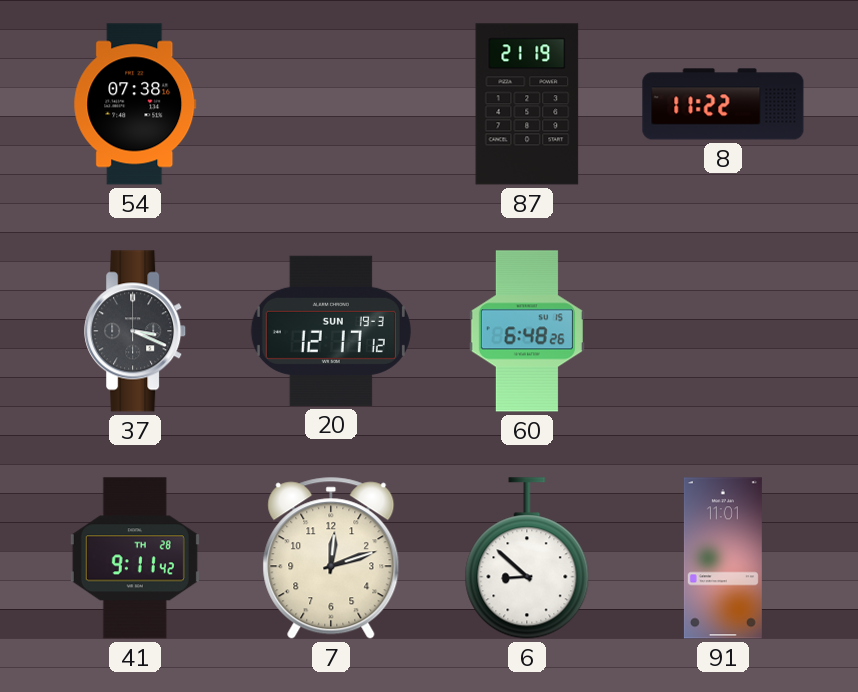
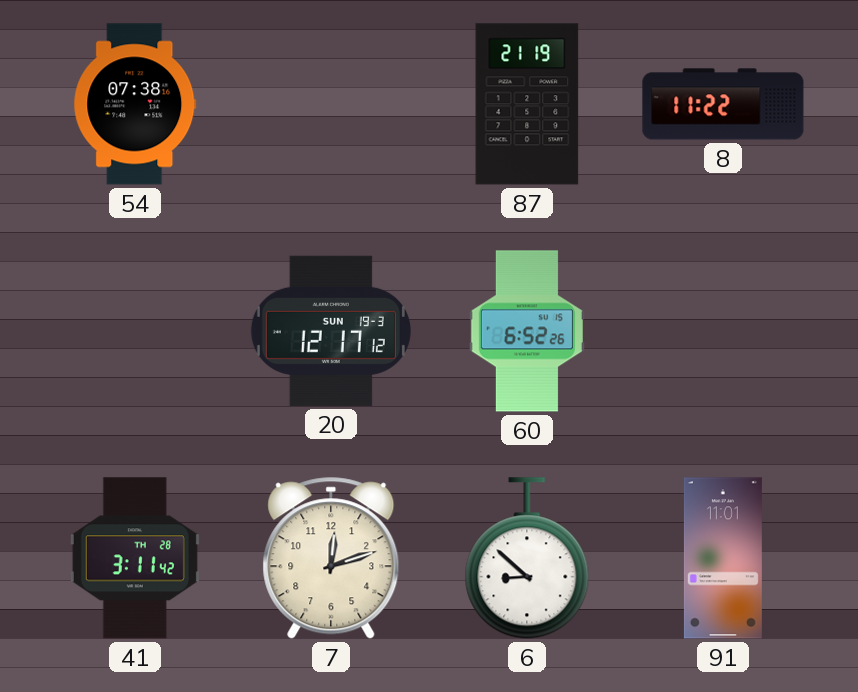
37: 3:19 -> none
60: 6:48 -> 6:52
41: 9:11 -> 3:11
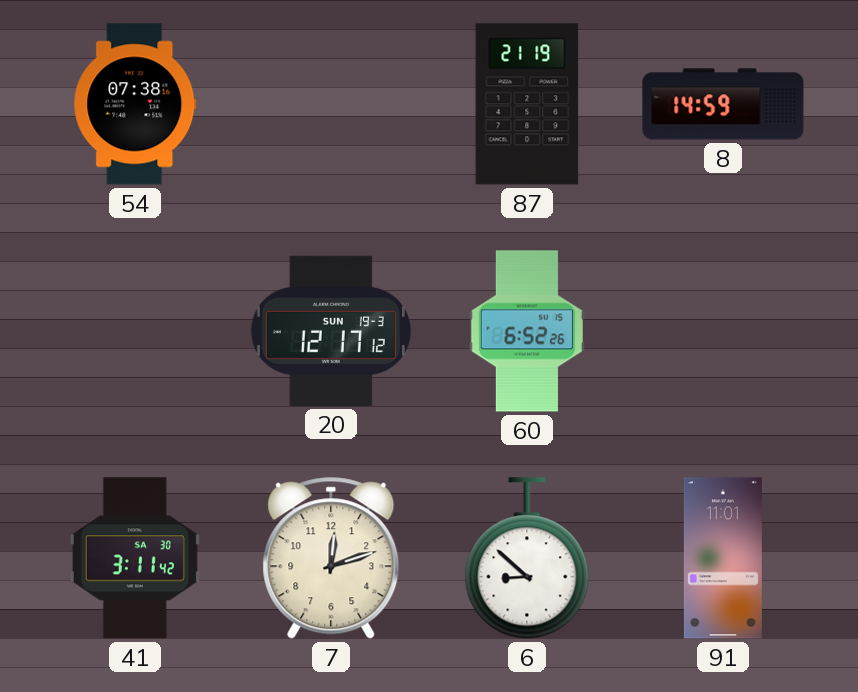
8: 11:22 -> 14:59
41 date: TH 28 -> SA 30
